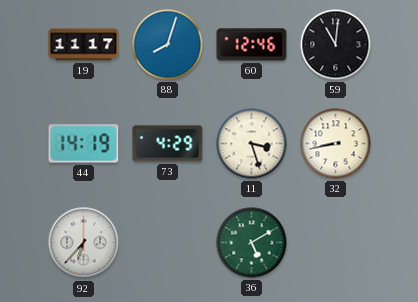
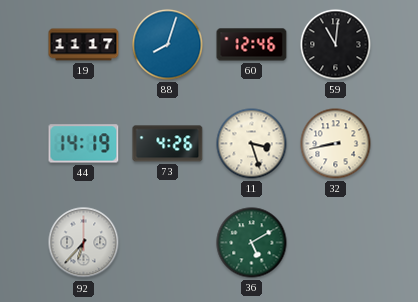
73: 4:29 -> 4:26
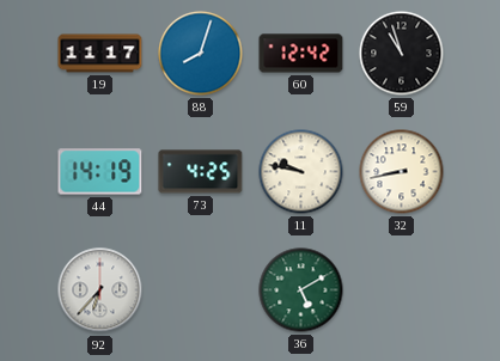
60: 12:46 -> 12:42
59: 11:01 -> 10:57
73: 4:26 -> 4:25
11: 3:27 -> 9:47
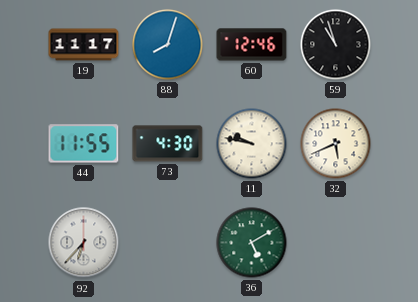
60: 12:42 -> 12:46
44: 14:19 -> 11:55
73: 4:25 -> 4:30
32: 8:43 -> 5:41
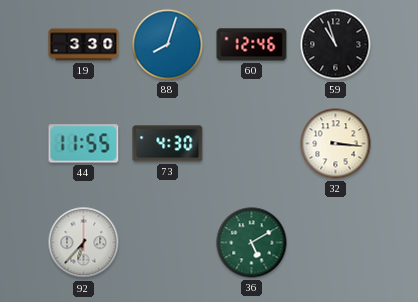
19: 11:17 -> 3:30
11: 9:47 -> none
32: 5:41 -> 3:16
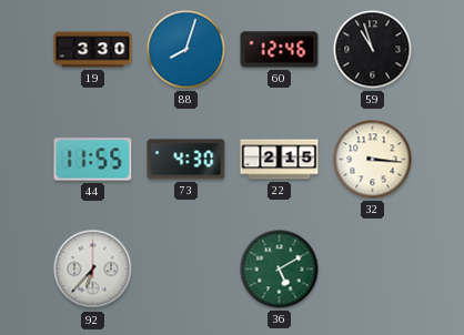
22: none -> 2:15
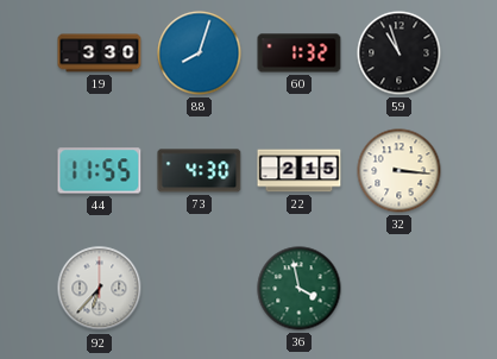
60: 12:46 -> 1:32
36: 5:10 -> 3:58
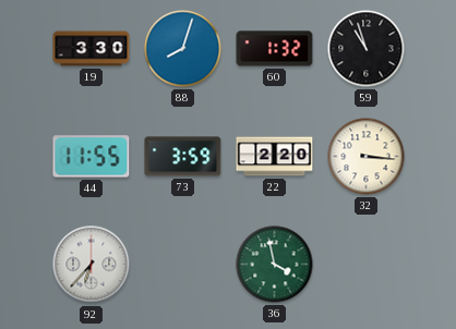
73: 4:30 -> 3:59
22: 2:15 -> 2:20
